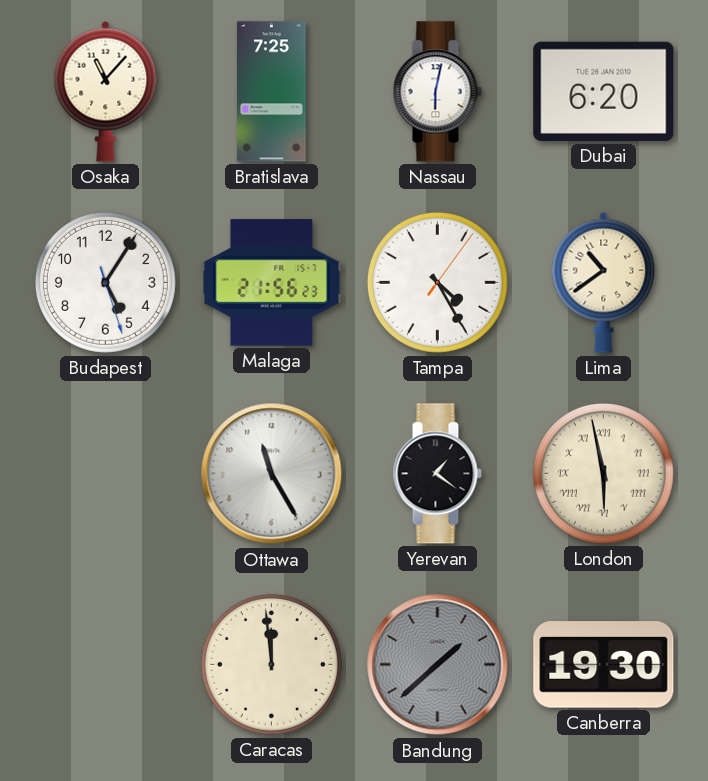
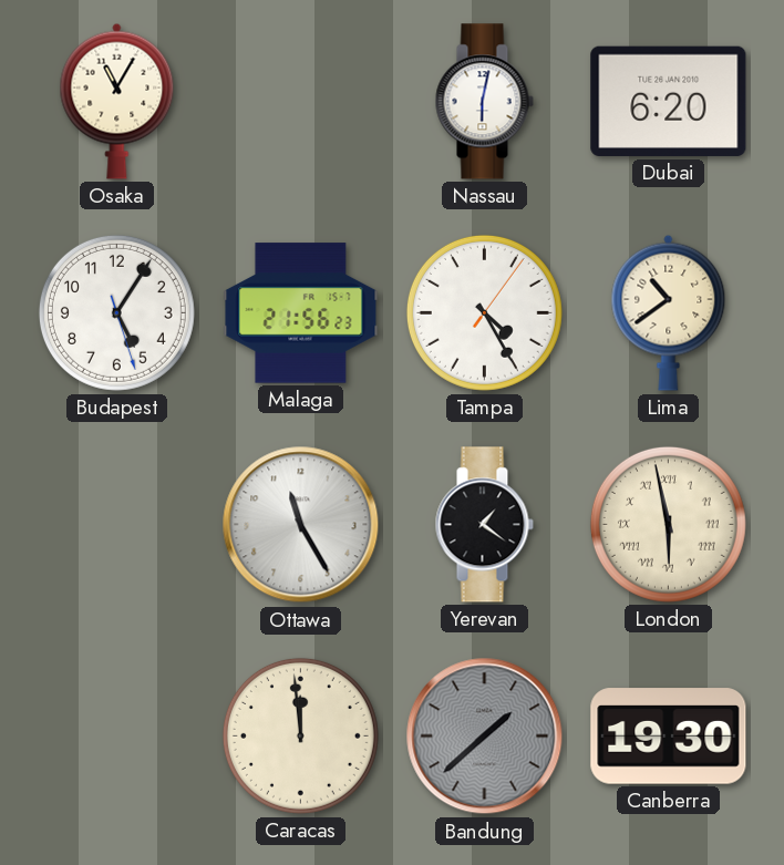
Osaka: 11:07 -> 11:05
Bratislava: 7:25 -> none
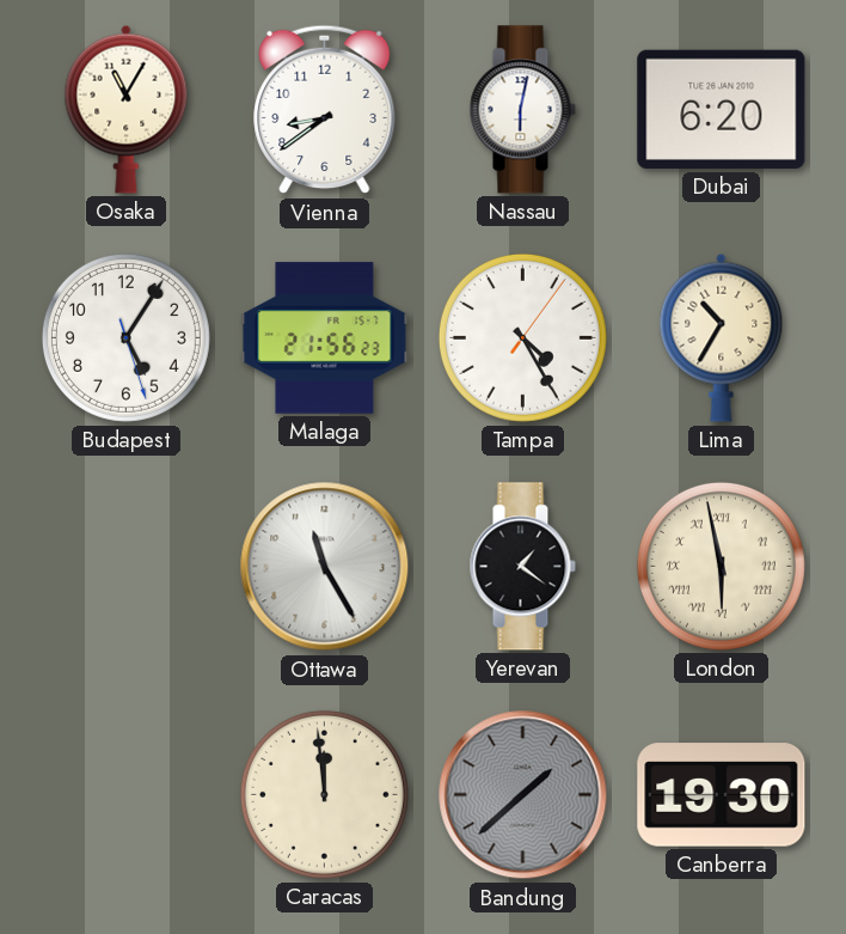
Vienna: none -> 8:39
Lima: 10:39 -> 10:35
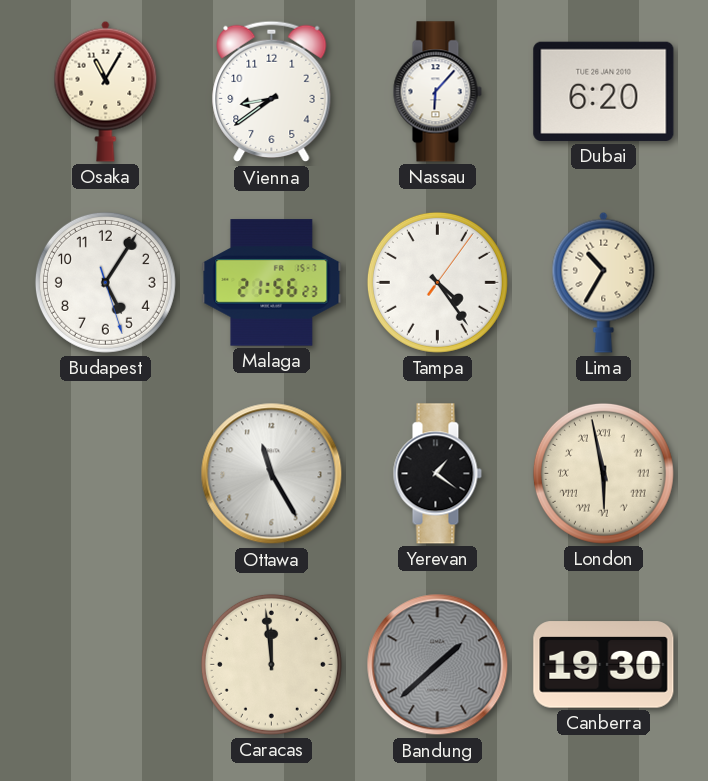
Nassau: 6:02 -> 6:07
Tampa: 4:25 -> 4:24
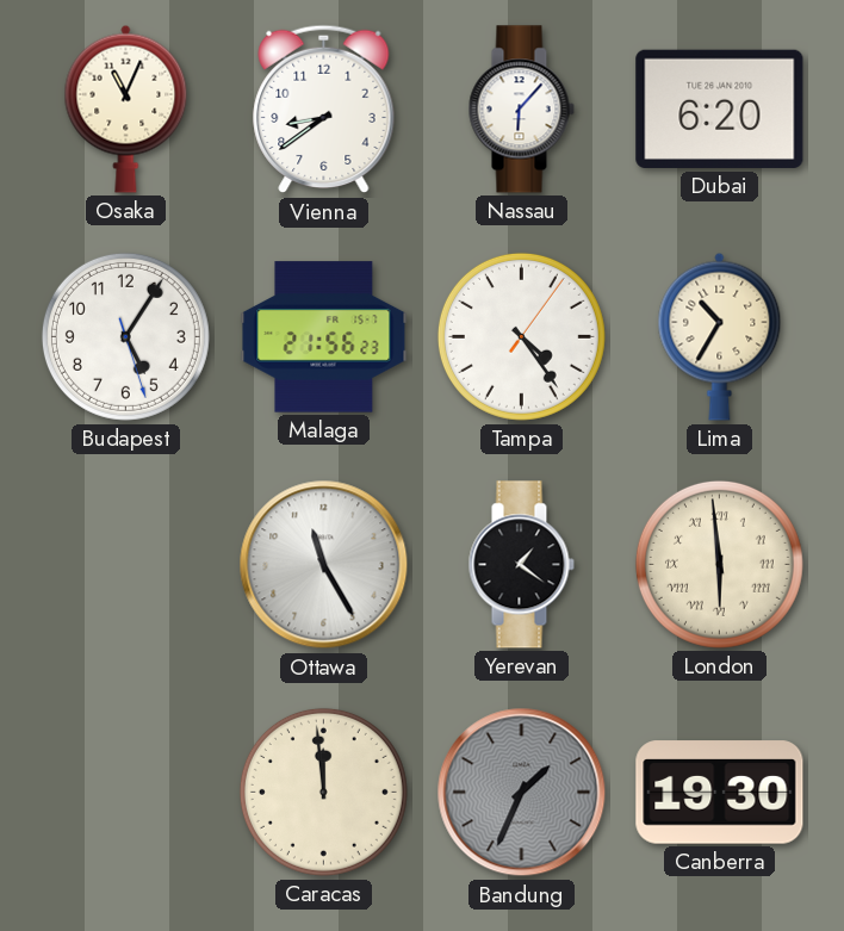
Osaka: 11:05 -> 11:04
London: 5:58 -> 5:59
Bandung: 1:38 -> 1:34
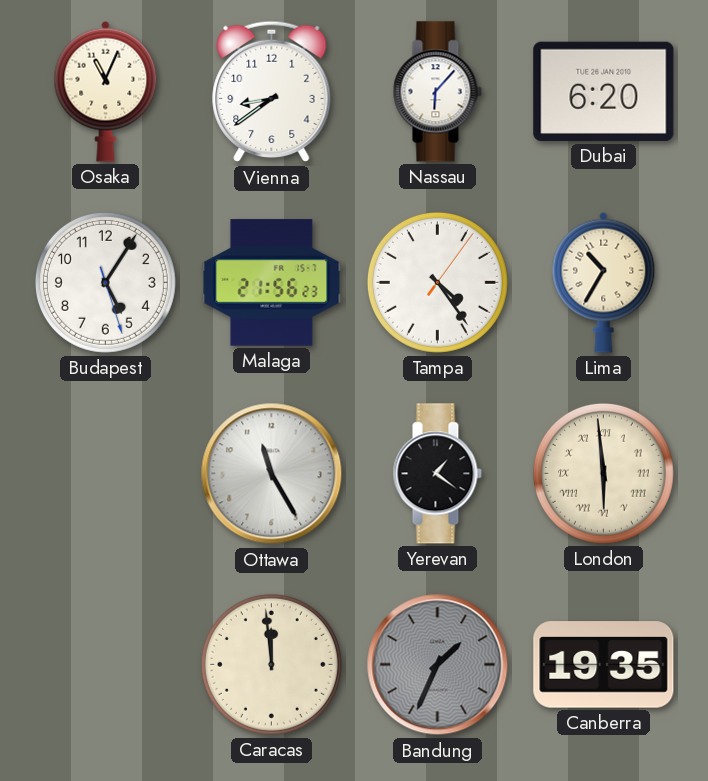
Canberra: 19:30 -> 19:35
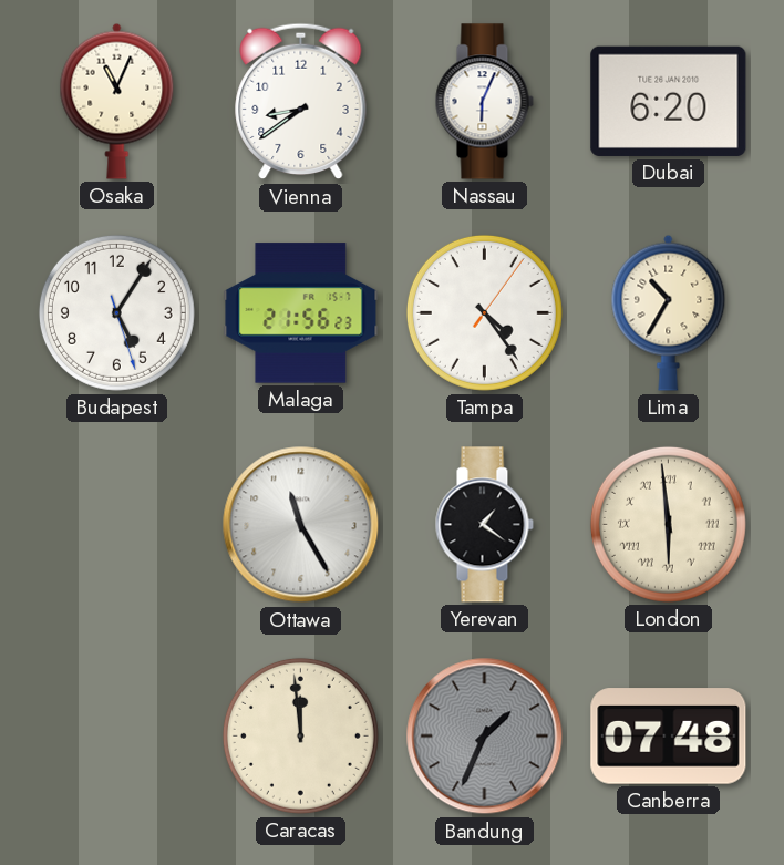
Nassau: 6:07 -> 6:04
Canberra: 19:35 -> 07:48
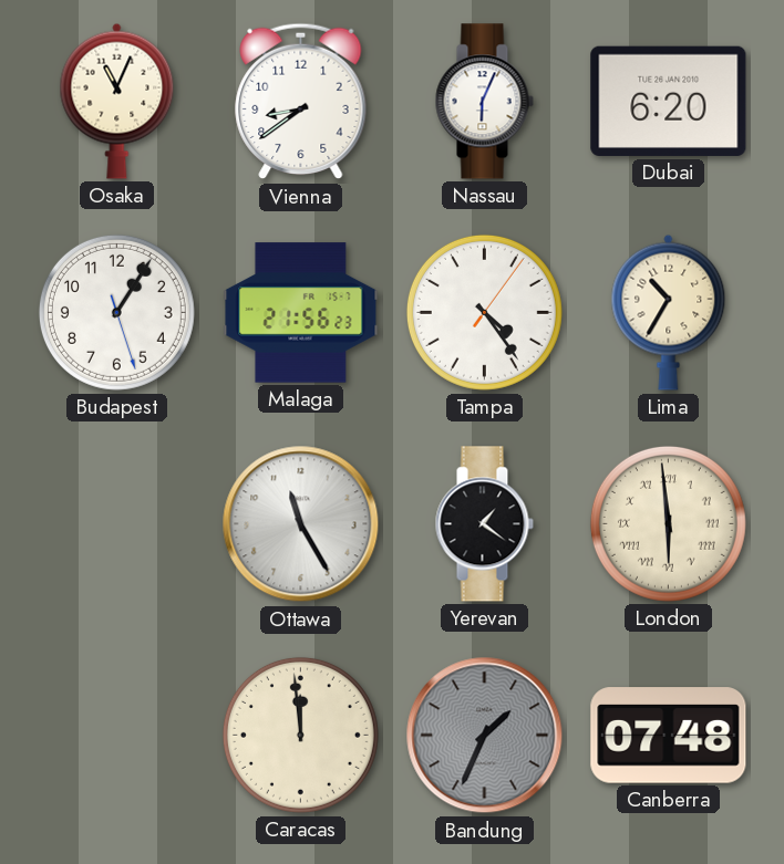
Budapest: 5:05 -> 1:05
